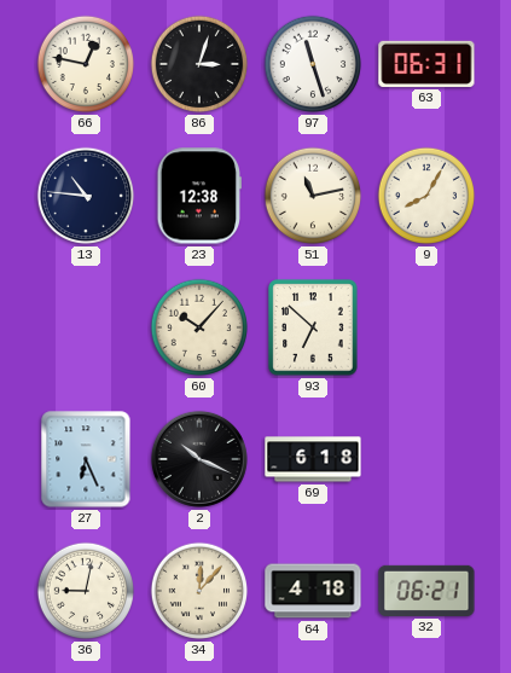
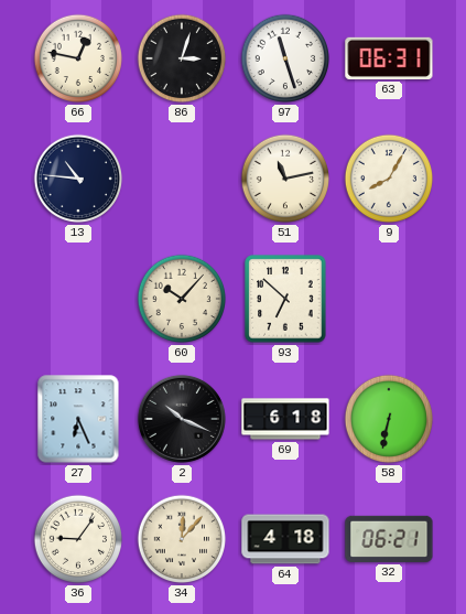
23: 12:38 -> none
58: none -> 6:32
36: 9:02 -> 9:06
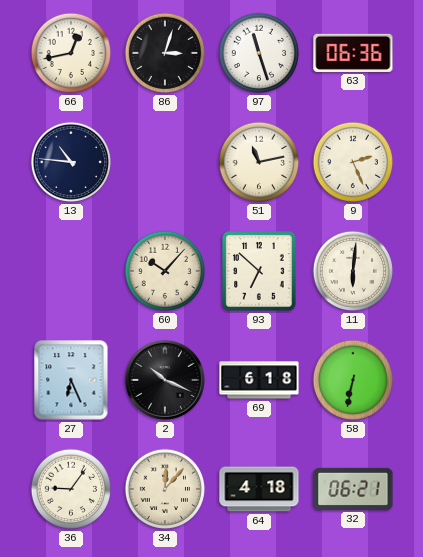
66: 12:47 -> 12:43
63: 06:31 -> 06:36
9: 8:05 -> 2:26
11: none -> 6:01
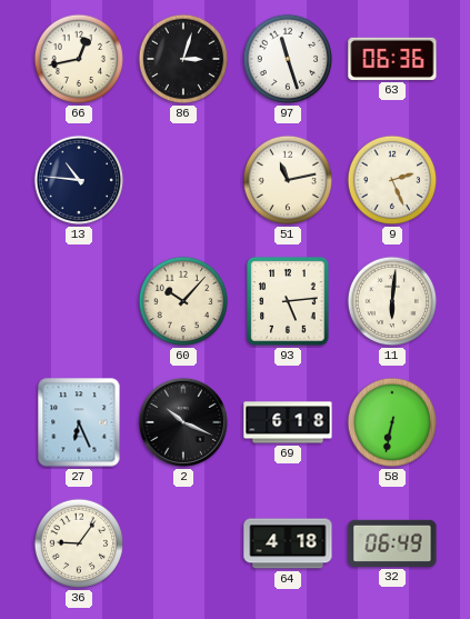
93: 6:52 -> 5:14
34: 12:07 -> none
32: 06:21 -> 06:49
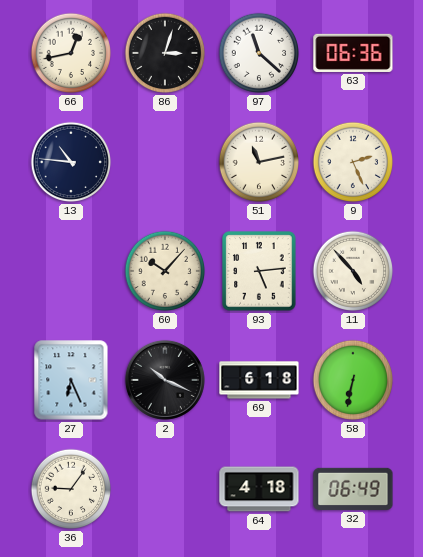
97: 11:27 -> 11:22
11: 6:01 -> 4:53
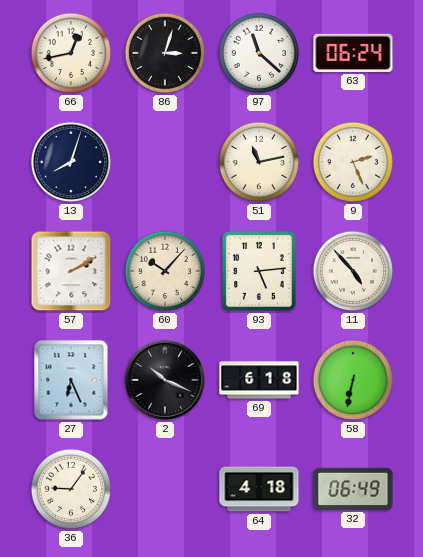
63: 06:36 -> 06:24
13: 10:46 -> 8:03
57: none -> 2:10
